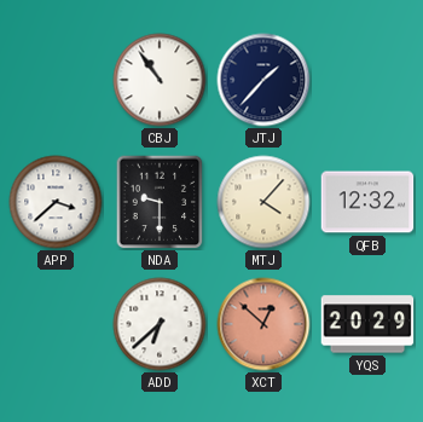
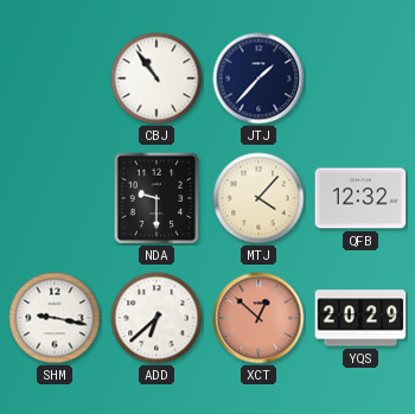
APP: 3:38 -> none
SHM: none -> 9:17
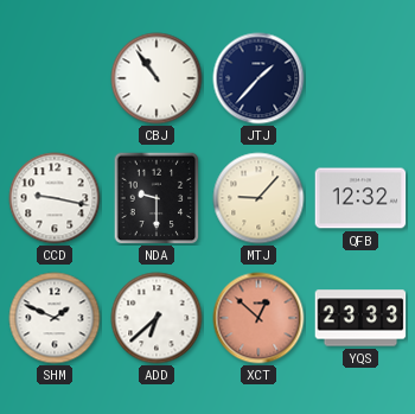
CCD: none -> 9:17
MTJ: 4:07 -> 9:07
SHM: 9:17 -> 1:49
YQS: 20:29 -> 23:33
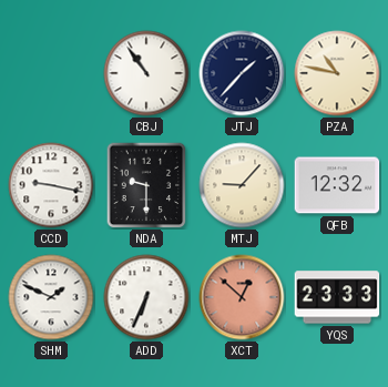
PZA: none -> 10:47
ADD: 6:38 -> 6:34
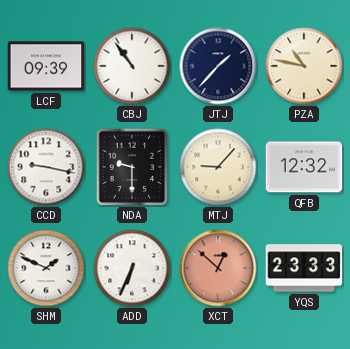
LCF: none -> 09:39
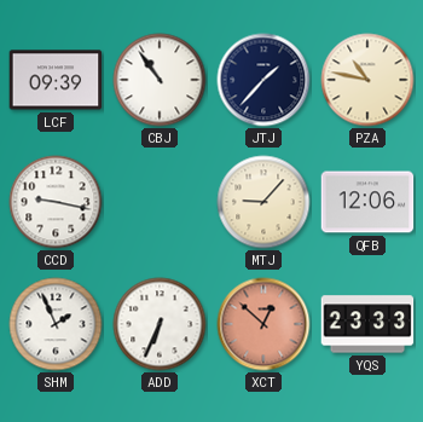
NDA: 9:30 -> none
QFB: 12:32 -> 12:06
SHM: 1:49 -> 1:56
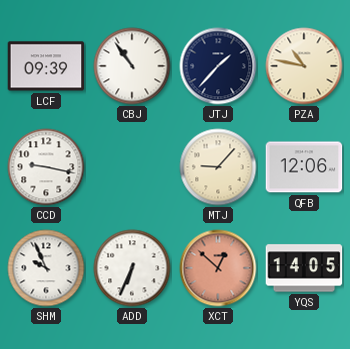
SHM: 1:56 -> 9:56
YQS: 23:33 -> 14:05
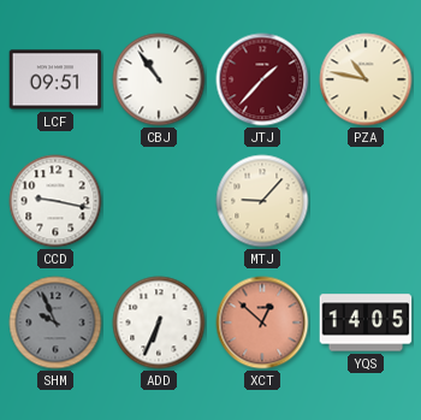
LCF: 09:39 -> 09:51
JTJ dial: navy -> burgundy
QFB: 12:06 -> none
SHM dial: white -> grey
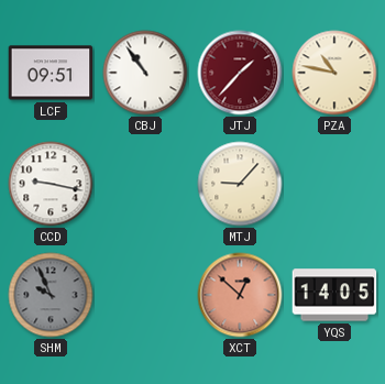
ADD: 6:34 -> none
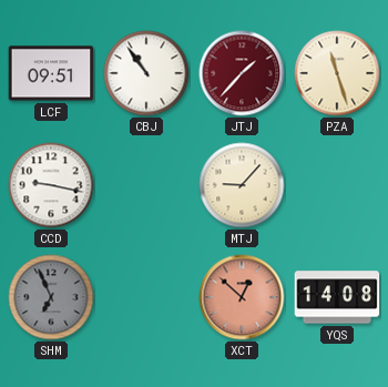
PZA: 10:47 -> 11:27
SHM: 9:56 -> 6:56
YQS: 14:05 -> 14:08
